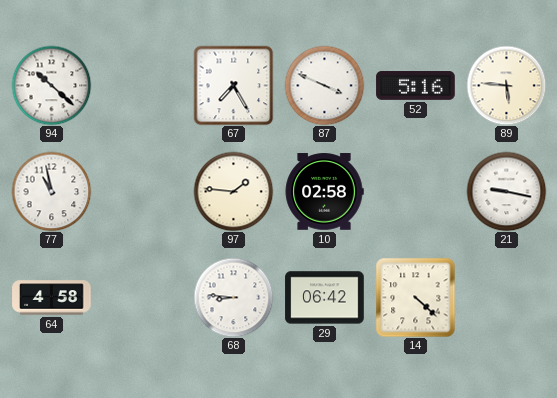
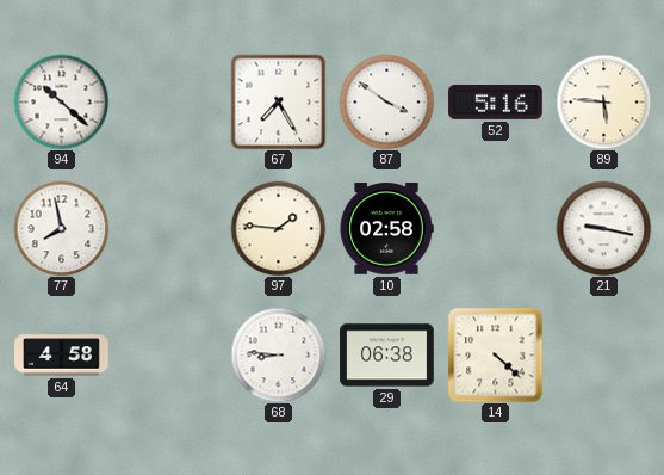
87: 3:49 -> 3:51
77: 10:58 -> 7:58
29: 06:42 -> 06:38
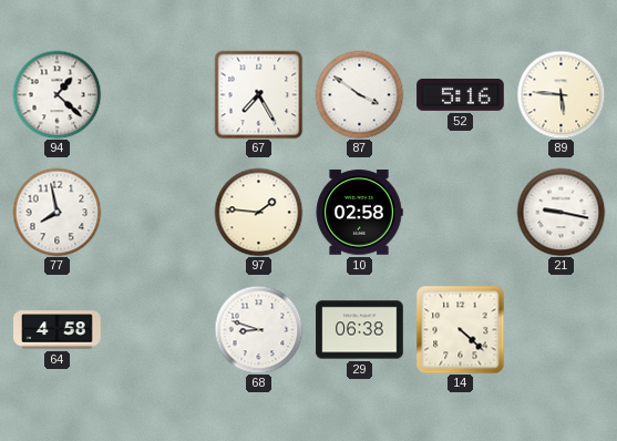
94: 10:22 -> 1:22
68: 8:46 -> 8:48
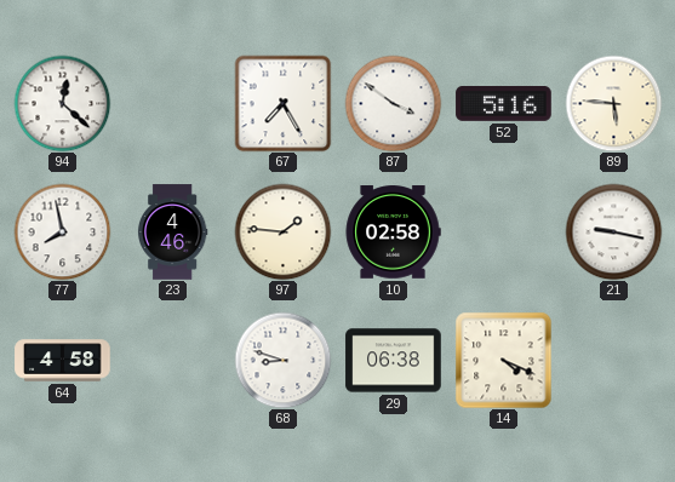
94: 1:22 -> 12:22
23: none -> 4:46
14: 4:22 -> 4:19
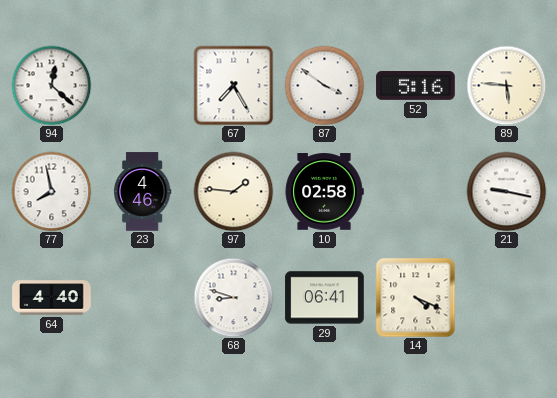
64: 4:58 -> 4:40
29: 06:38 -> 06:41
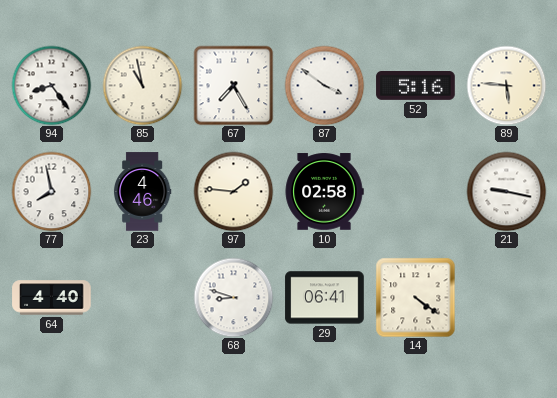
94: 12:22 -> 8:24
85: none -> 10:58
14: 4:19 -> 4:21
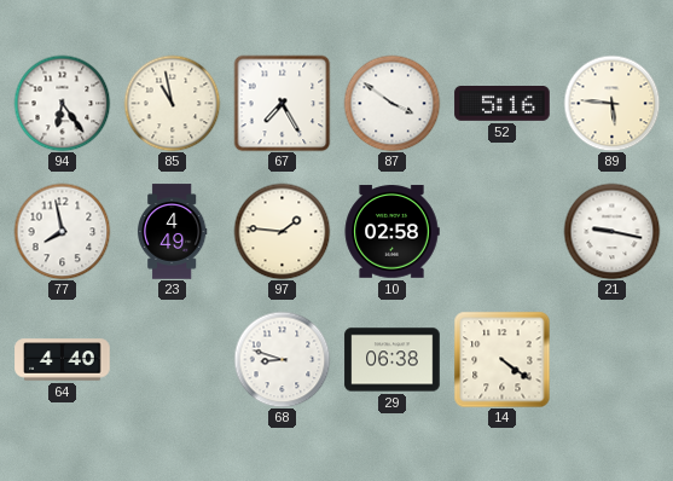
94: 8:24 -> 6:24
23: 4:46 -> 4:49
29: 06:41 -> 06:38
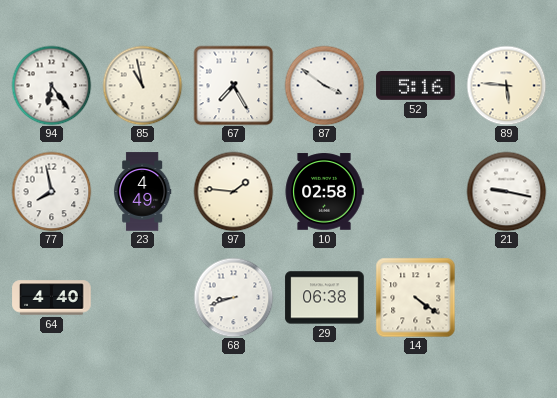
68: 8:48 -> 8:42
